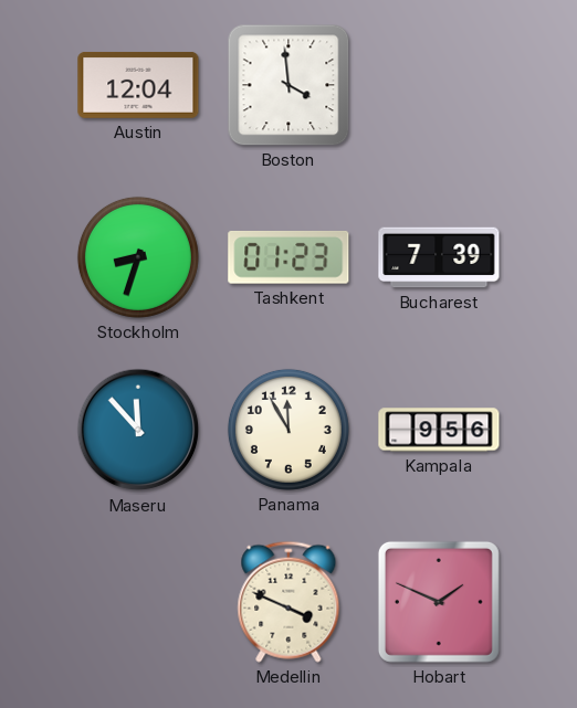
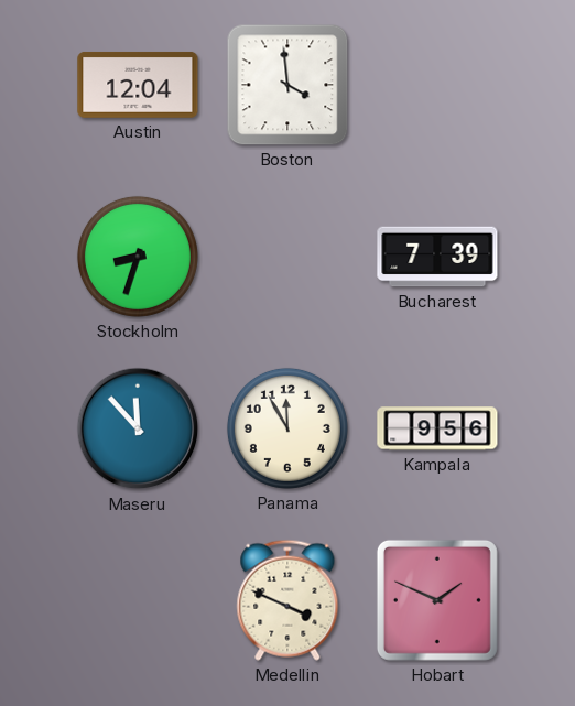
Tashkent: 01:23 -> none
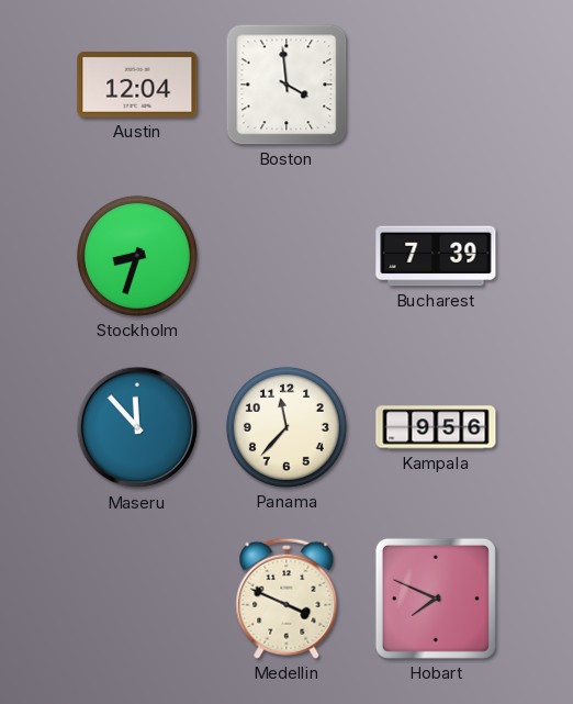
Panama: 11:55 -> 11:37
Hobart: 1:49 -> 7:49
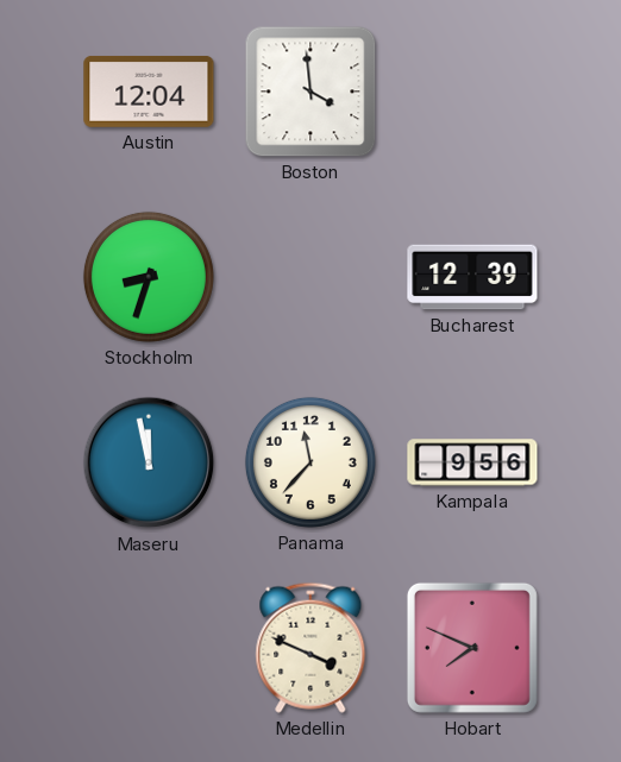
Bucharest: 7:39 -> 12:39
Maseru: 11:53 -> 11:58
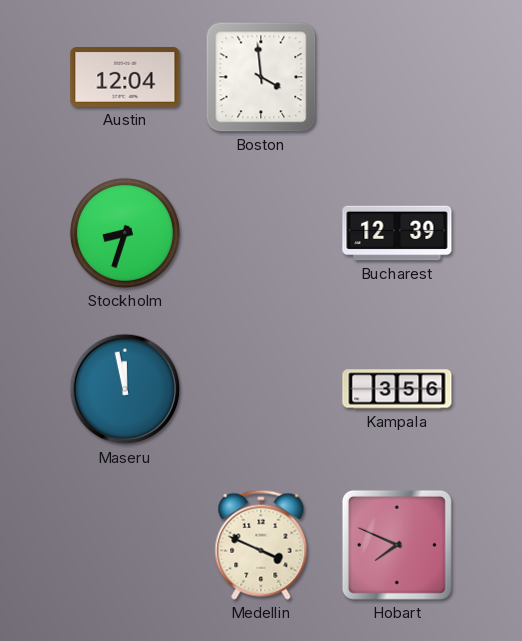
Panama: 11:37 -> none
Kampala: 9:56 -> 3:56
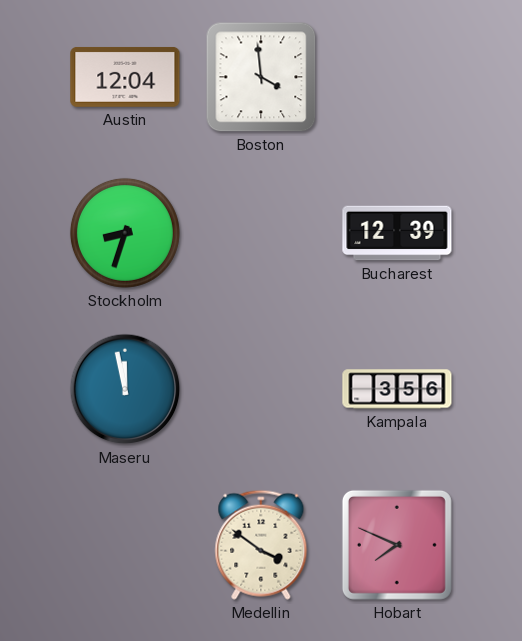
Medellin: 3:49 -> 3:51
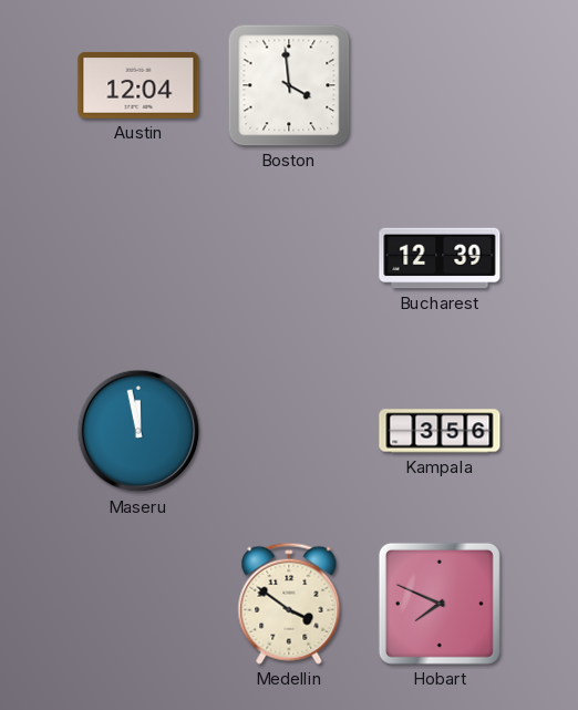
Stockholm: 8:33 -> none
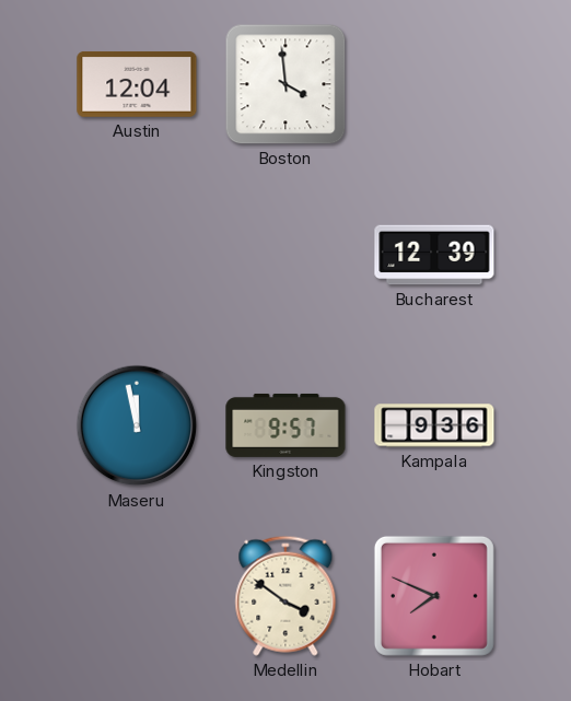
Kingston: none -> 9:57
Kampala: 3:56 -> 9:36
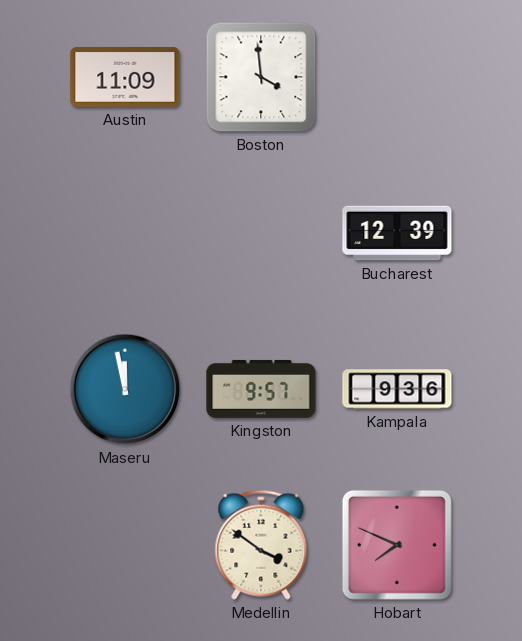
Austin: 12:04 -> 11:09
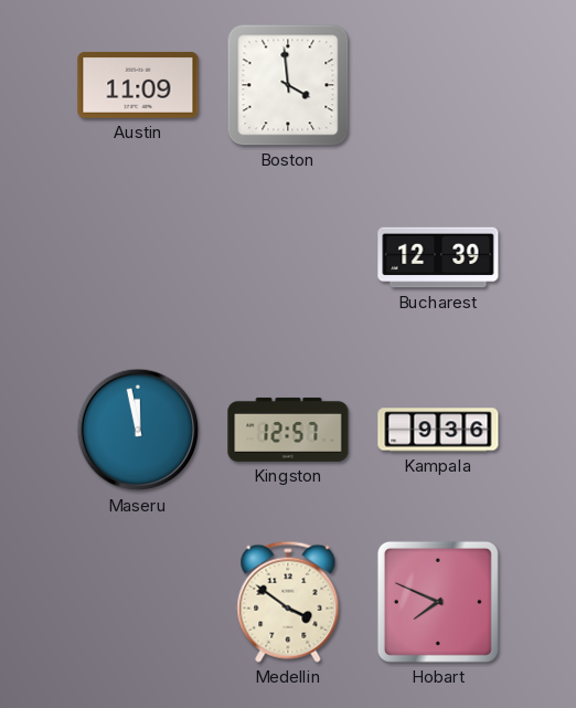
Kingston: 9:57 -> 12:57
